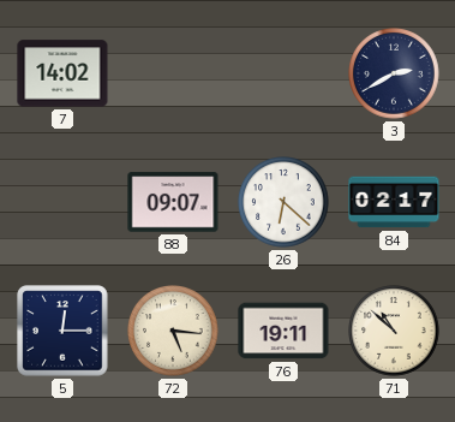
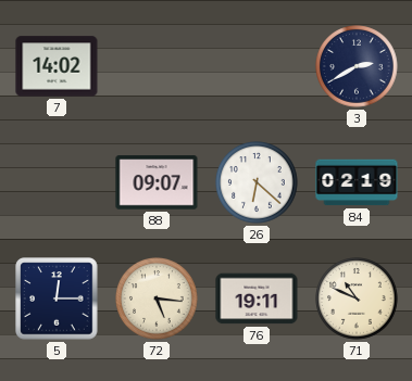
84: 02:17 -> 02:19
71: 10:52 -> 10:49
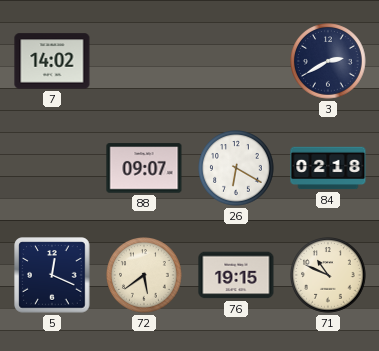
26: 6:22 -> 6:20
84: 02:19 -> 02:18
5: 12:15 -> 12:19
72: 5:16 -> 5:39
76: 19:11 -> 19:15
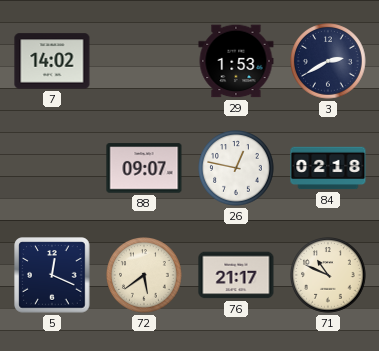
29: none -> 1:53
26: 6:20 -> 12:47
76: 19:15 -> 21:17
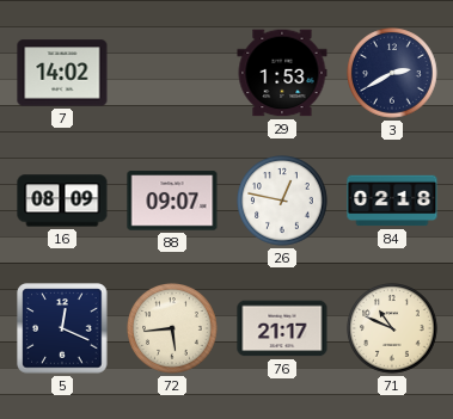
16: none -> 08:09
72: 5:39 -> 5:44
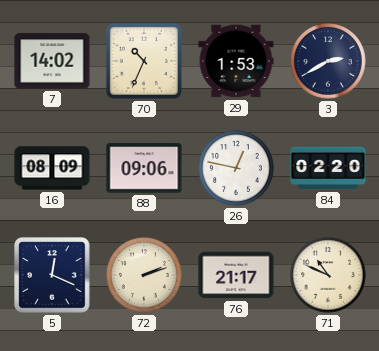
70: none -> 10:34
88: 09:07 -> 09:06
84: 02:18 -> 02:20
72: 5:44 -> 2:12
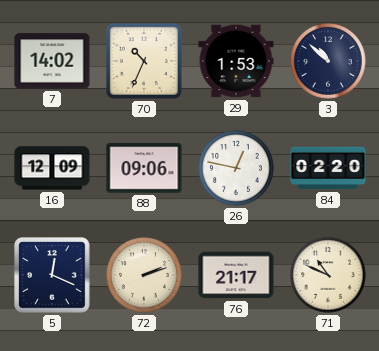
3: 2:40 -> 10:52
16: 08:09 -> 12:09
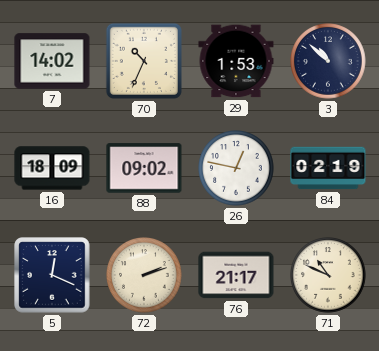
16: 12:09 -> 18:09
88: 09:06 -> 09:02
84: 02:20 -> 02:19
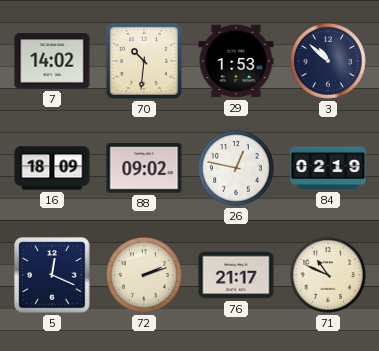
70: 10:34 -> 10:31
